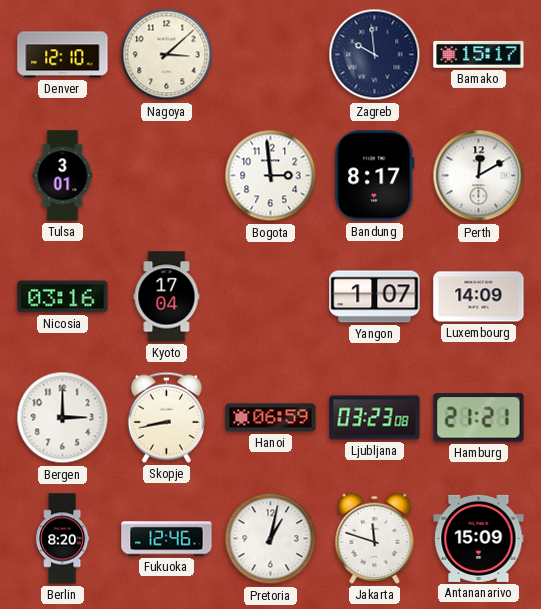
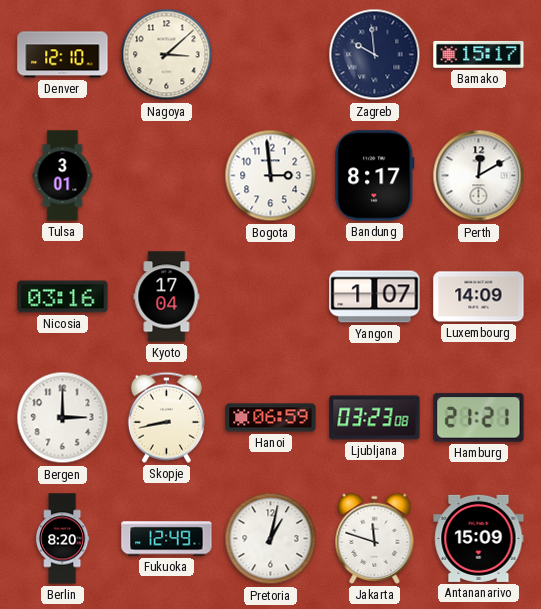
Fukuoka: 12:46 -> 12:49
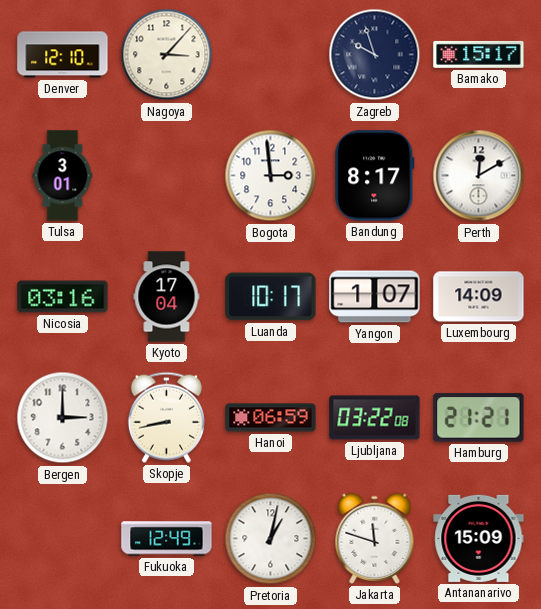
Nagoya: 3:08 -> 3:07
Zagreb: 9:59 -> 9:57
Luanda: none -> 10:17
Ljubljana: 03:23 -> 03:22
Berlin: 8:20 -> none
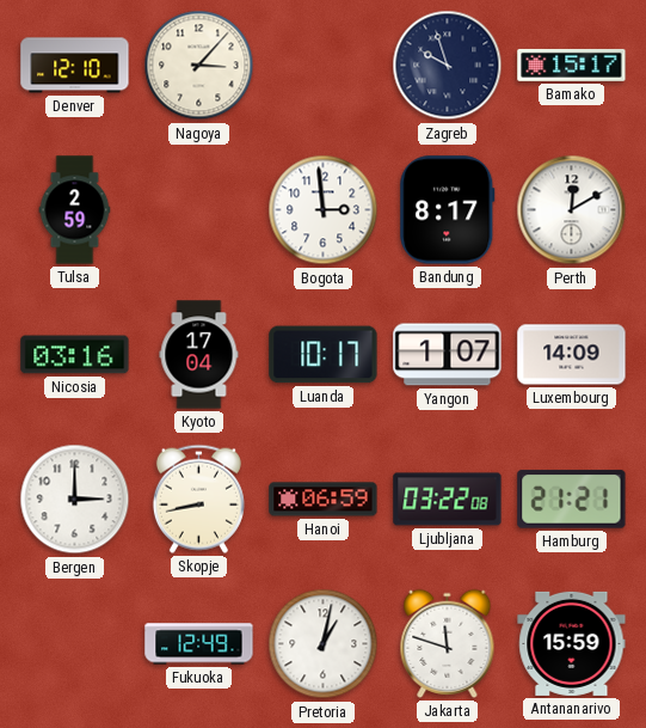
Tulsa: 3:01 -> 2:59
Antananarivo: 15:09 -> 15:59
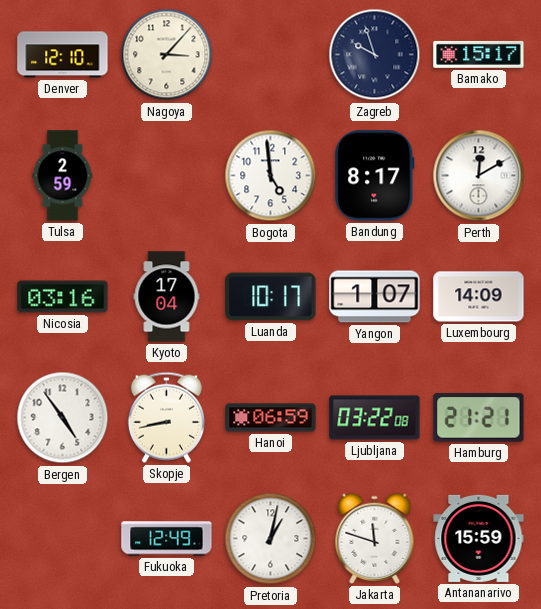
Bogota: 2:59 -> 4:59
Bergen: 3:00 -> 4:54
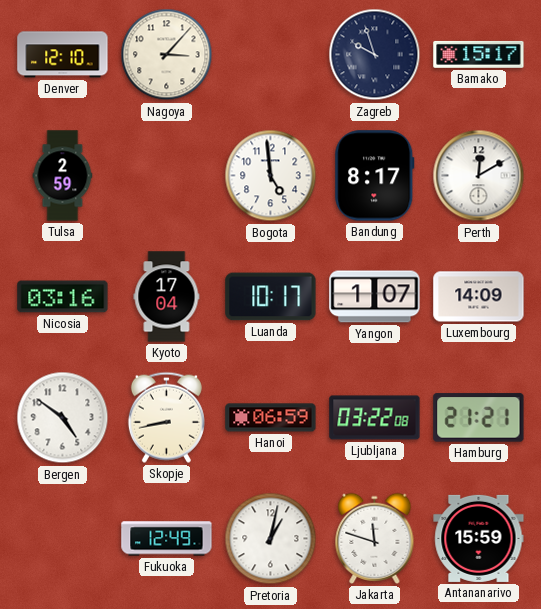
Bergen: 4:54 -> 4:51
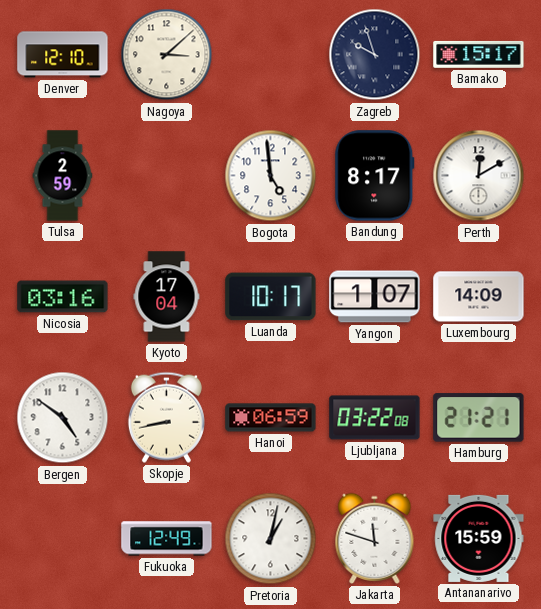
Nagoya: 3:07 -> 3:08
